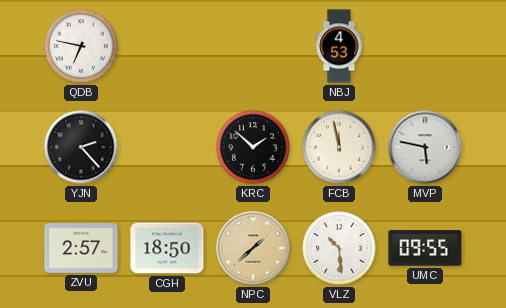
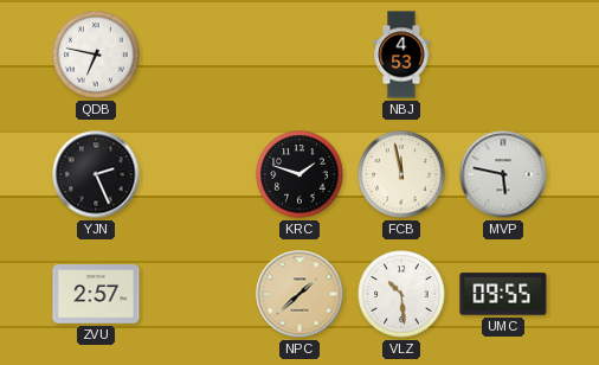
YJN: 2:23 -> 2:26
KRC: 1:52 -> 1:48
CGH: 18:50 -> none
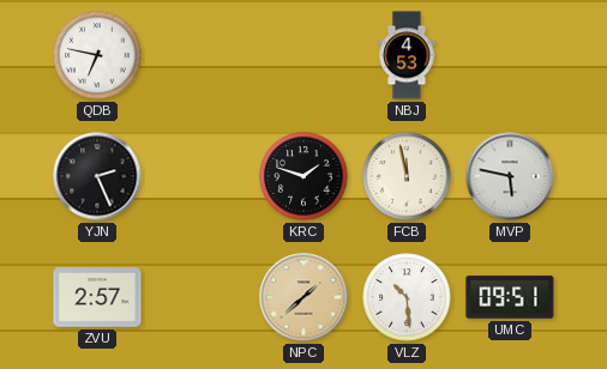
UMC: 09:55 -> 09:51
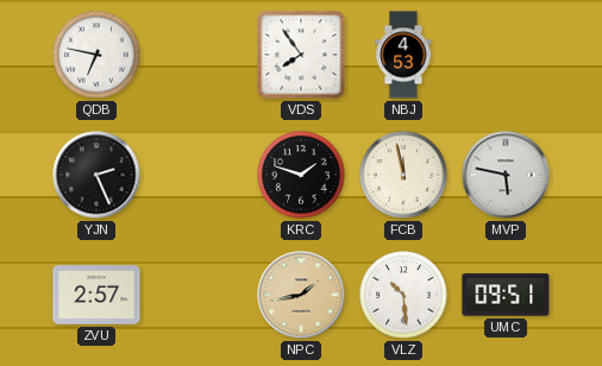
VDS: none -> 7:54
NPC: 1:38 -> 1:43
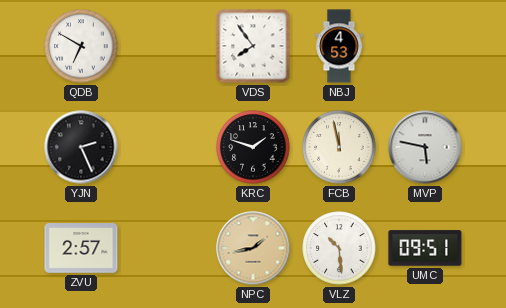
QDB: 6:47 -> 6:50
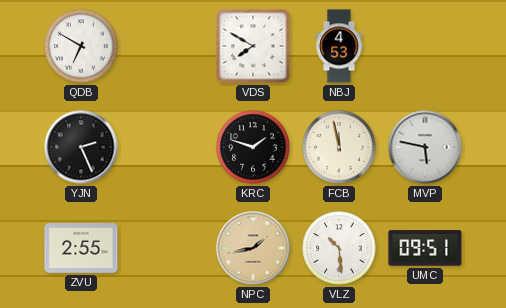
VDS: 7:54 -> 7:50
ZVU: 2:57 -> 2:55
